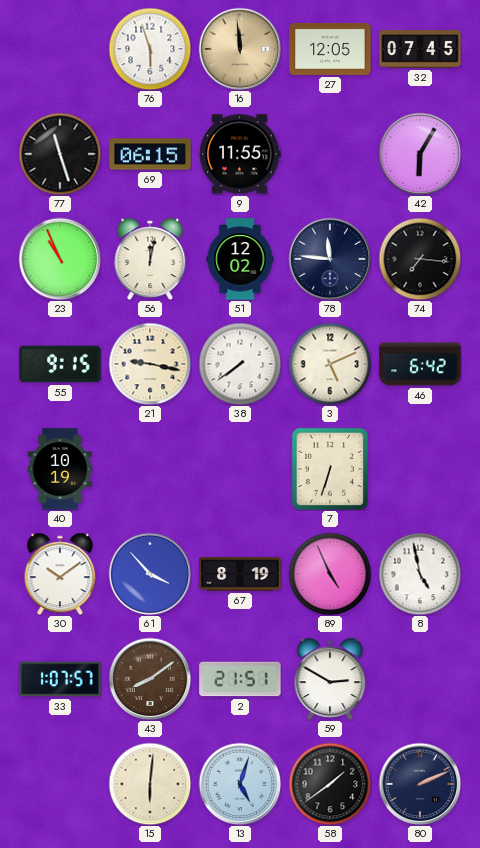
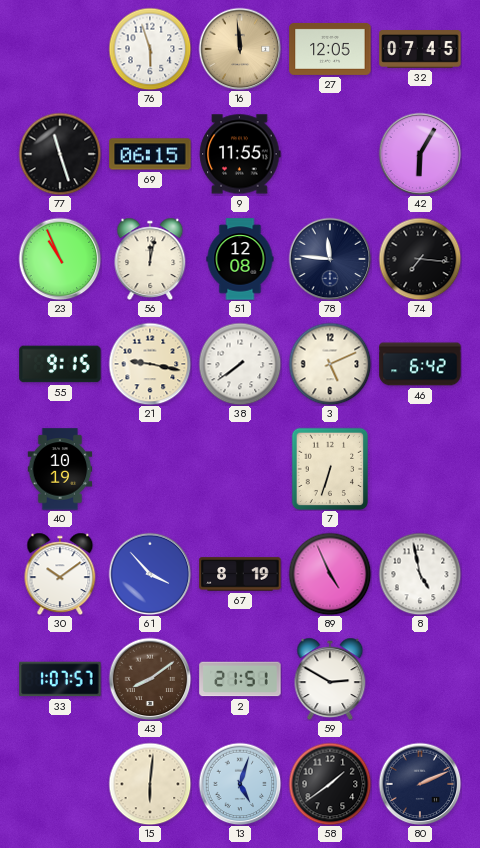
51: 12:02 -> 12:08
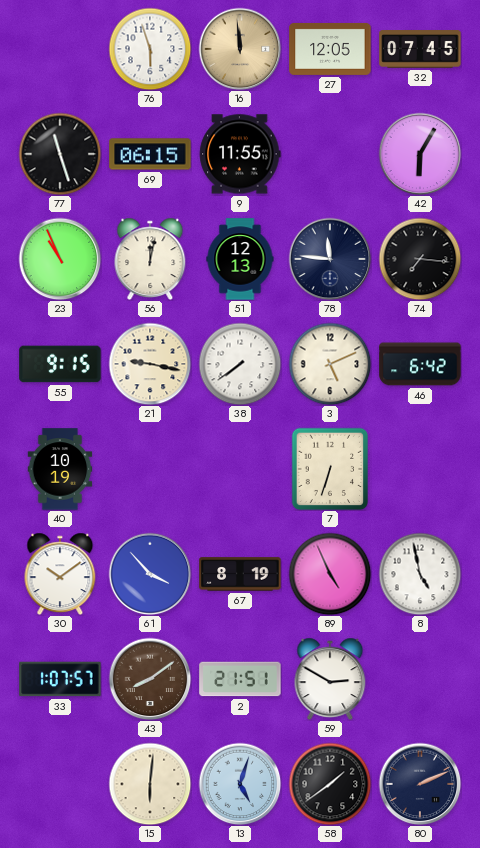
51: 12:08 -> 12:13
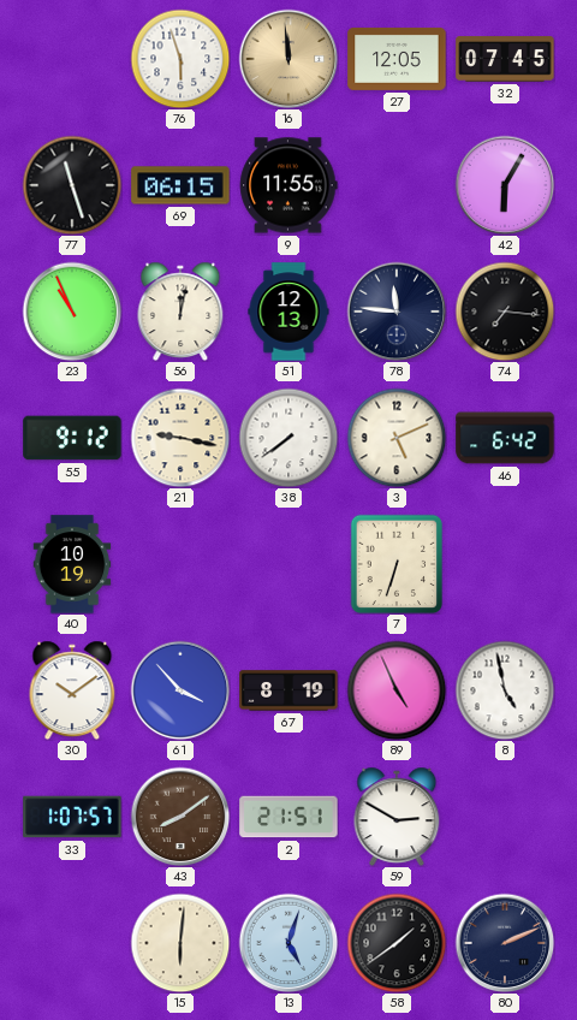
55: 9:15 -> 9:12
